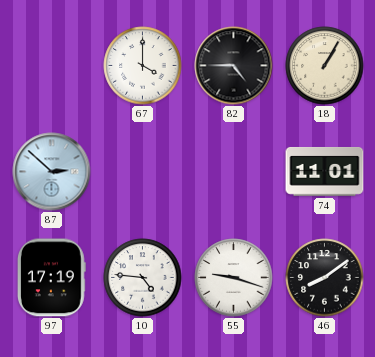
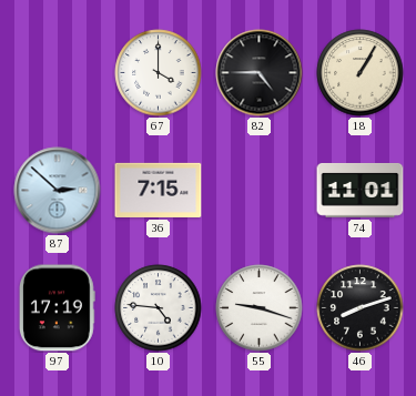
36: none -> 7:15
46: 8:09 -> 8:12
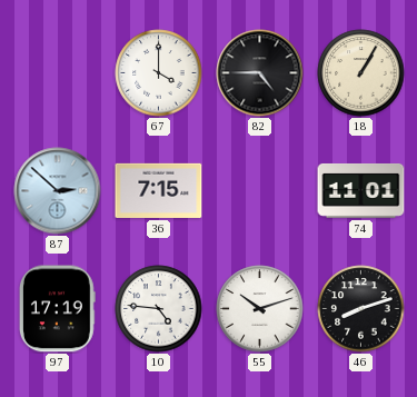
55: 9:18 -> 10:12
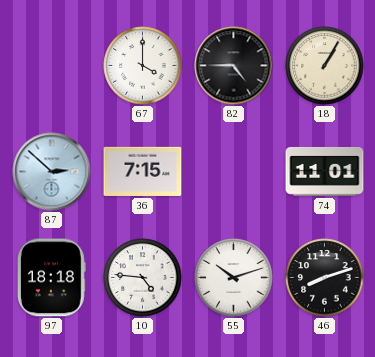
97: 17:19 -> 18:18
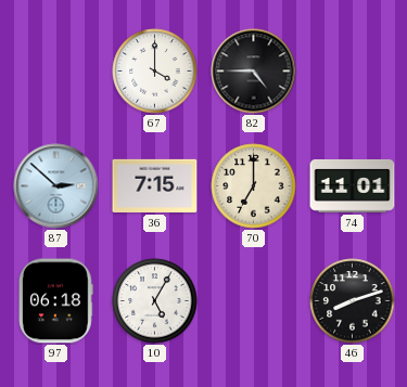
18: 1:05 -> none
70: none -> 7:00
97: 18:18 -> 06:18
10: 4:46 -> 5:05
55: 10:12 -> none
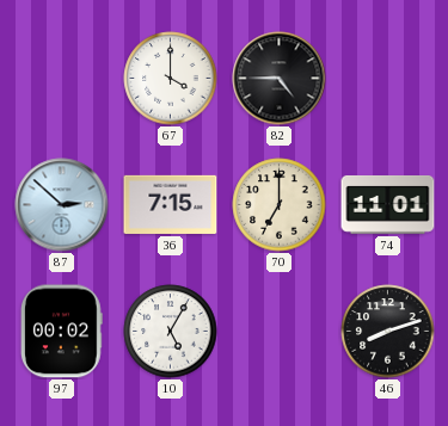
97: 06:18 -> 00:02
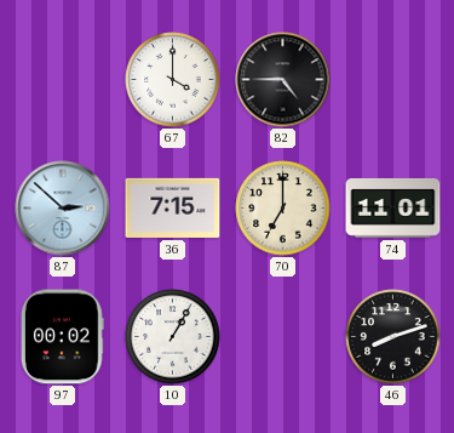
10: 5:05 -> 1:05
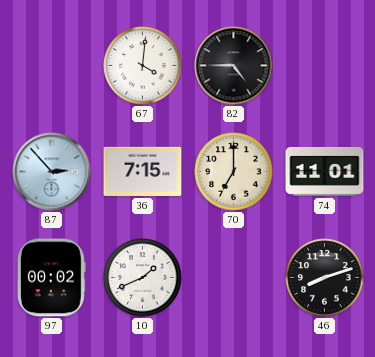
67: 4:00 -> 4:01
87: 2:52 -> 2:53
10: 1:05 -> 1:41
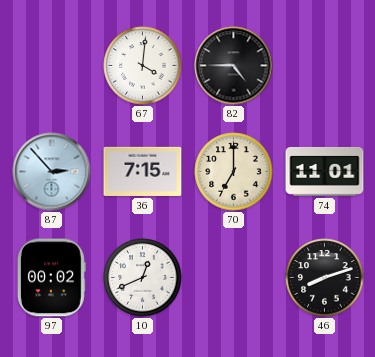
10: 1:41 -> 12:41
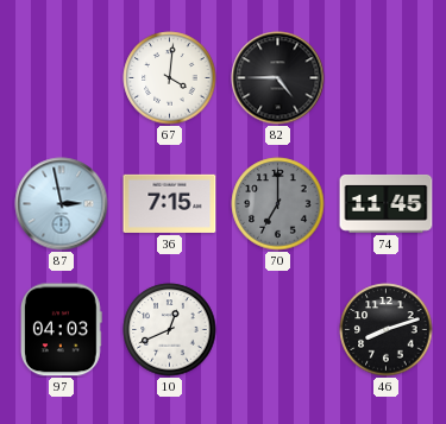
87: 2:53 -> 2:58
70 dial: cream -> grey
74: 11:01 -> 11:45
97: 00:02 -> 04:03
